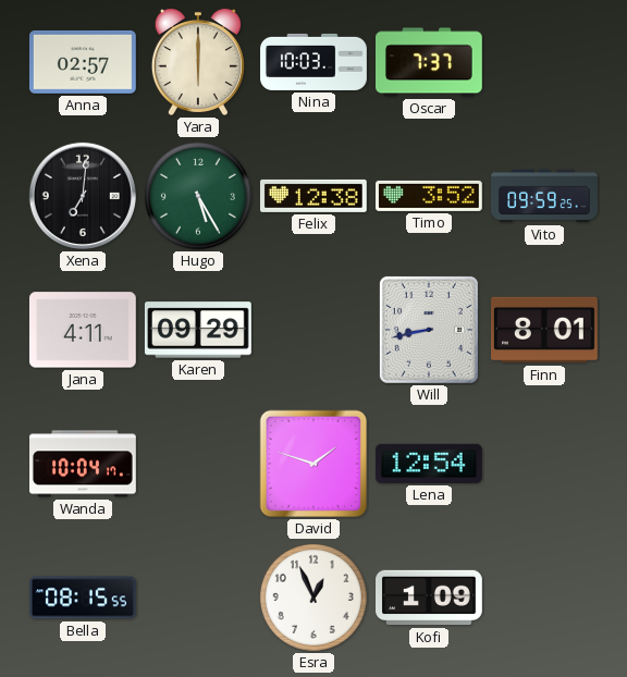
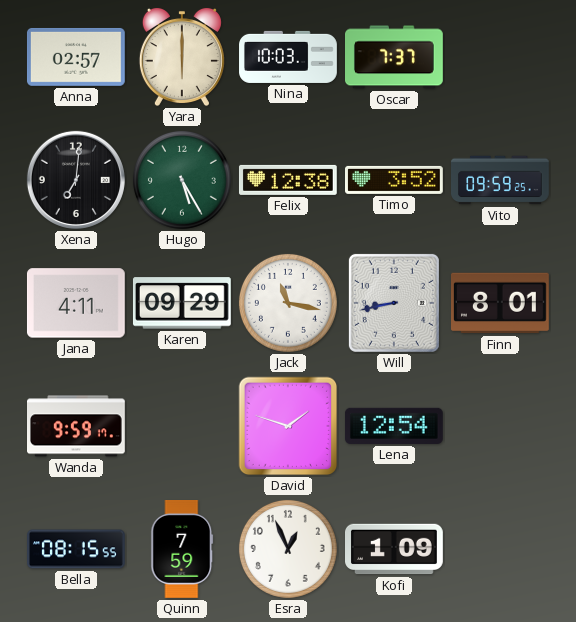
Jack: none -> 11:17
Wanda: 10:04 -> 9:59
Quinn: none -> 7:59
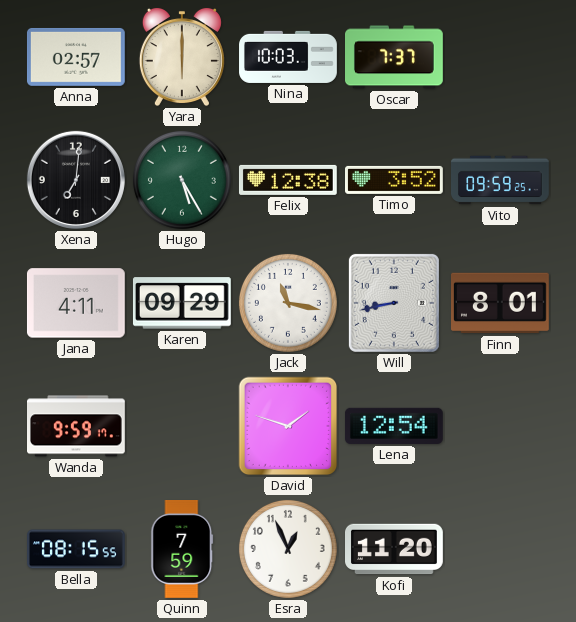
Kofi: 1:09 -> 11:20
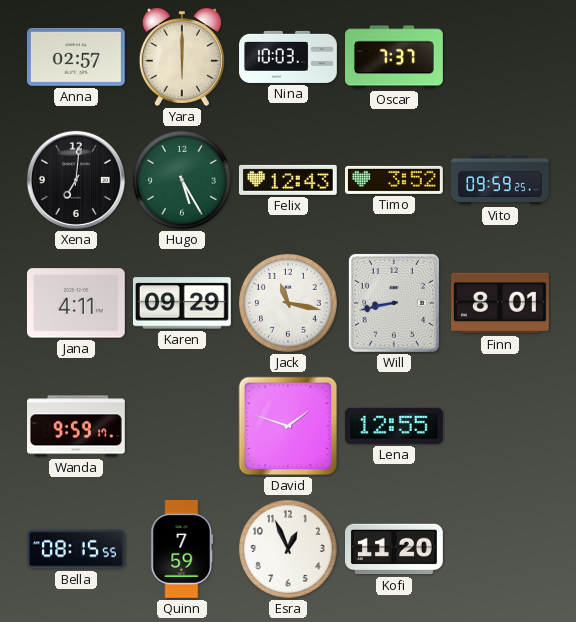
Felix: 12:38 -> 12:43
Lena: 12:54 -> 12:55
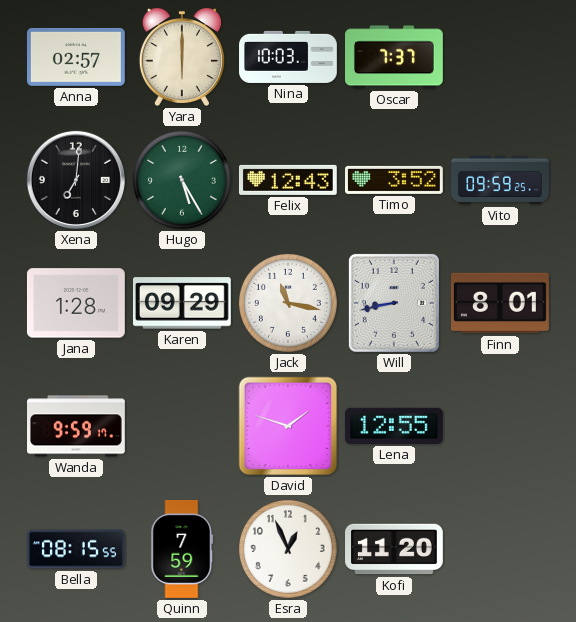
Jana: 4:11 -> 1:28
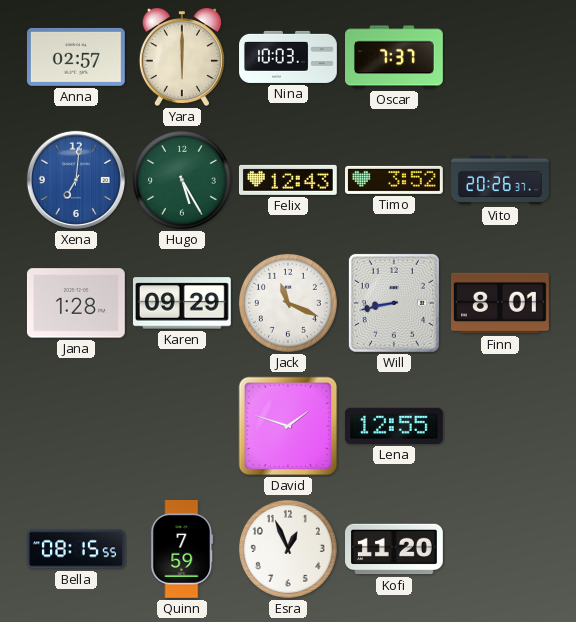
Xena dial: black -> blue
Vito: 09:59 -> 20:26
Jack: 11:17 -> 11:19
Wanda: 9:59 -> none
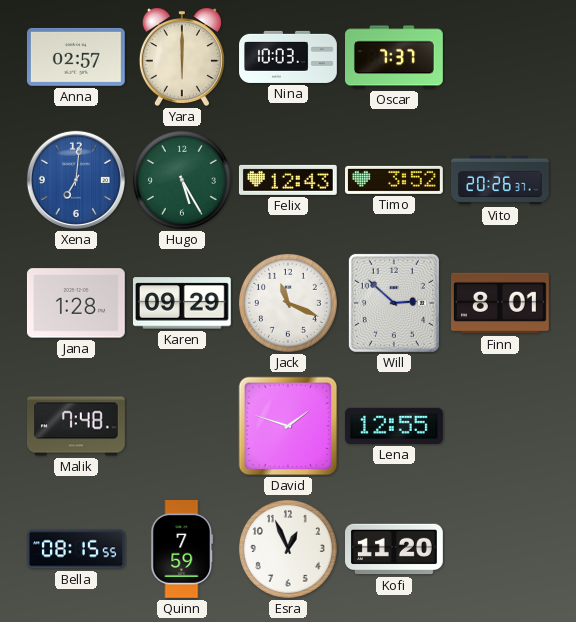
Will: 8:43 -> 2:52
Malik: none -> 7:48
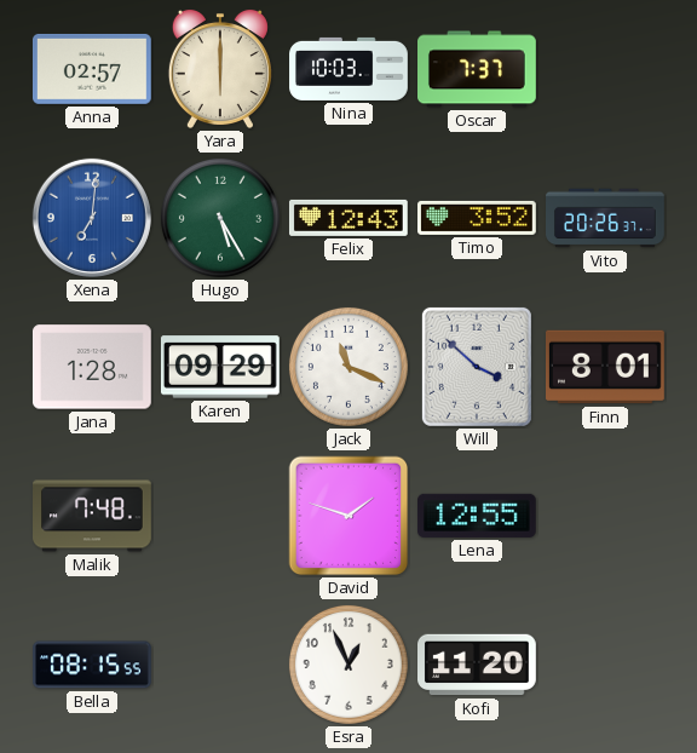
Will: 2:52 -> 3:52
Quinn: 7:59 -> none
